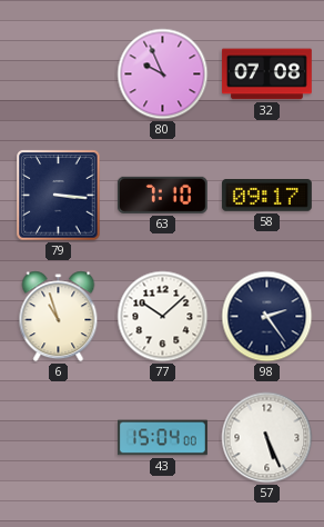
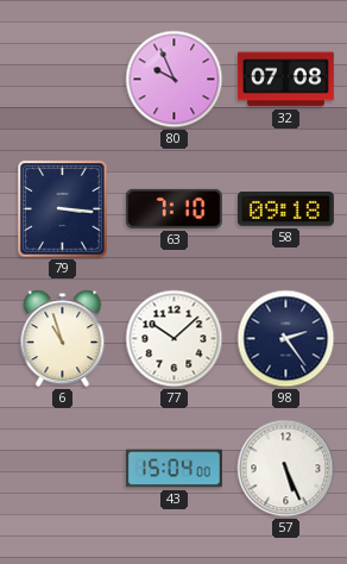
58: 09:17 -> 09:18
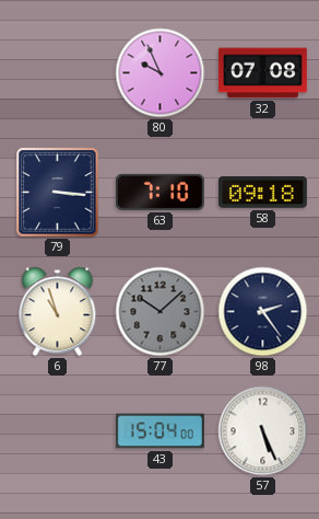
77 dial: white -> grey
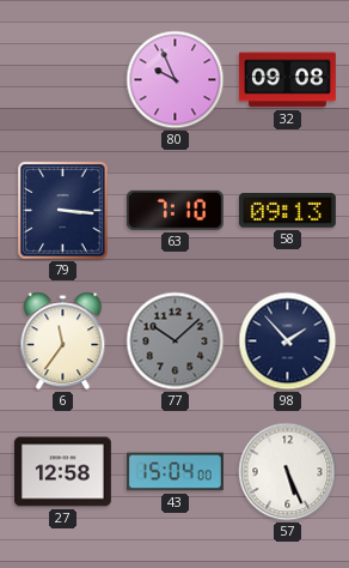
32: 07:08 -> 09:08
58: 09:18 -> 09:13
6: 10:57 -> 11:36
98: 2:24 -> 1:53
27: none -> 12:58
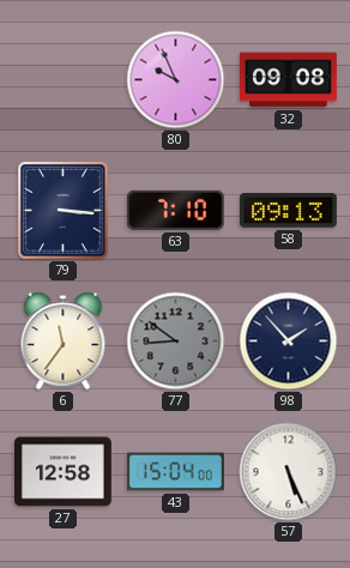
77: 10:08 -> 8:51
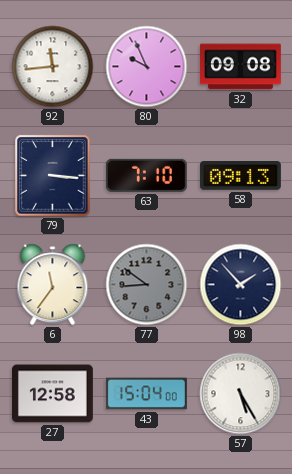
92: none -> 11:44
57: 5:26 -> 5:25
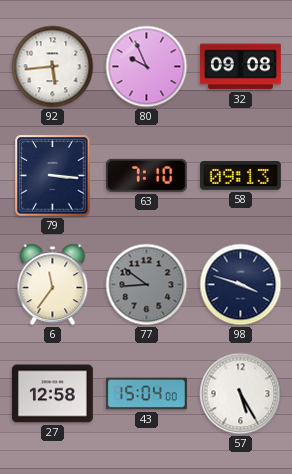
92: 11:44 -> 5:44
98: 1:53 -> 3:48
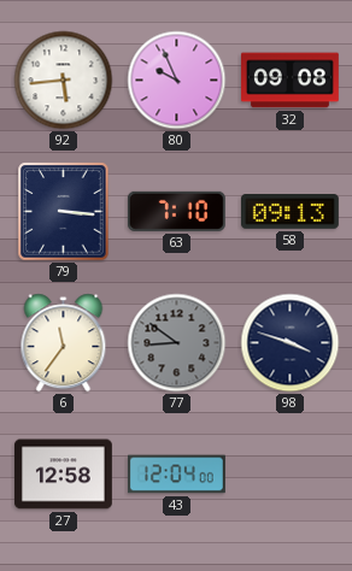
43: 15:04 -> 12:04
57: 5:25 -> none
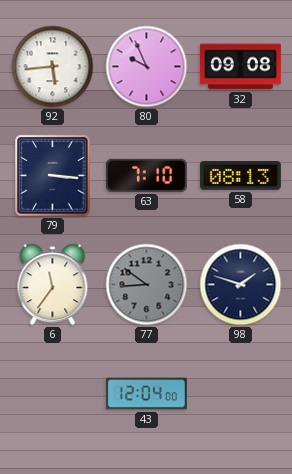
58: 09:13 -> 08:13
98: 3:48 -> 1:48
27: 12:58 -> none
